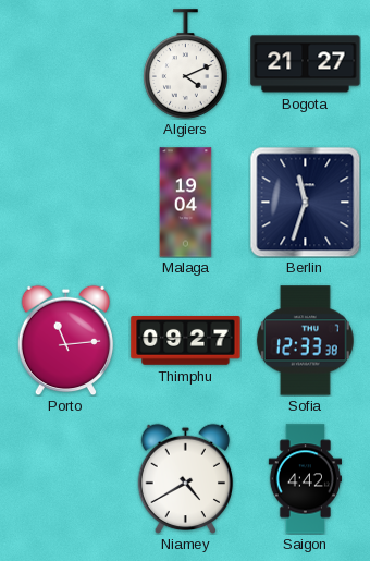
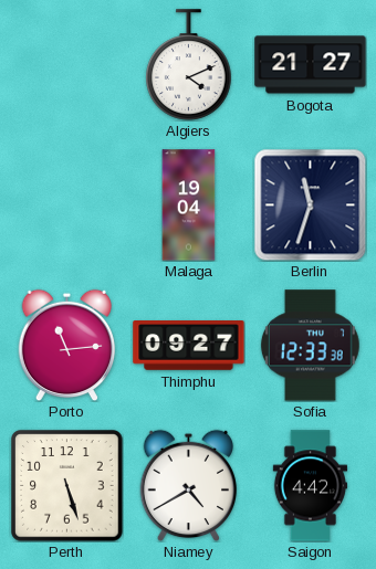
Perth: none -> 5:27
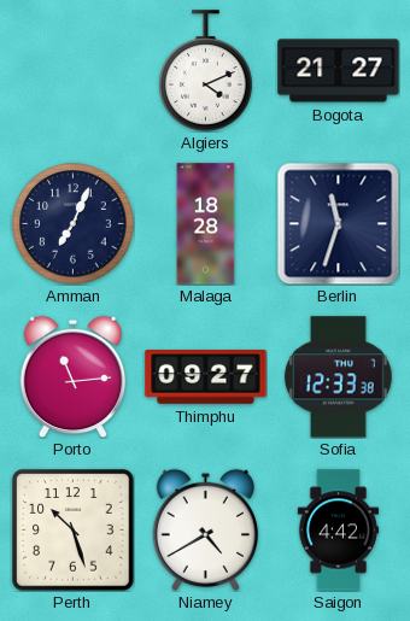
Amman: none -> 7:04
Malaga: 19:04 -> 18:28
Perth: 5:27 -> 10:27
